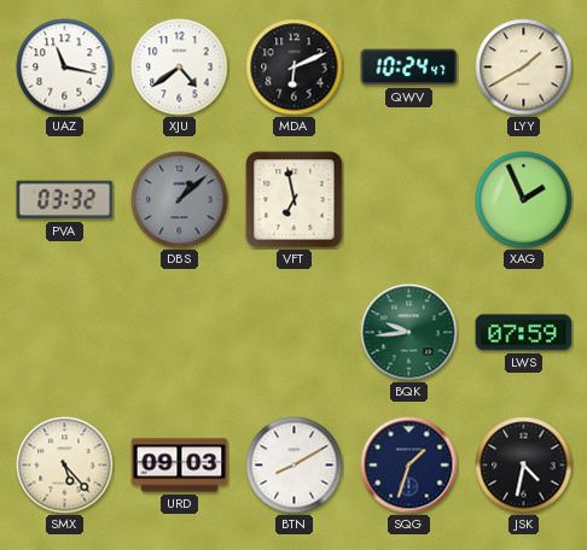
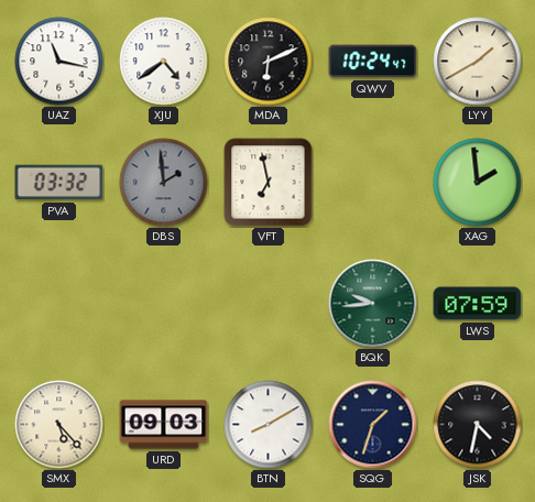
DBS: 1:08 -> 1:59
XAG: 1:56 -> 1:59
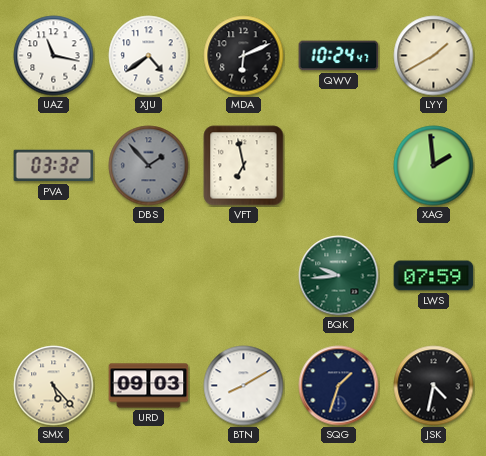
DBS: 1:59 -> 1:53
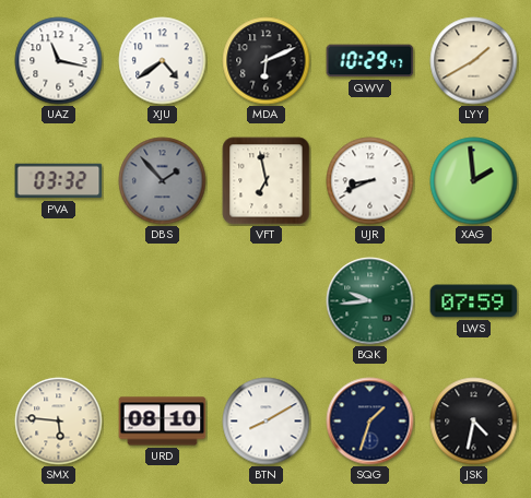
QWV: 10:24 -> 10:29
UJR: none -> 8:41
SMX: 5:23 -> 5:46
URD: 09:03 -> 08:10
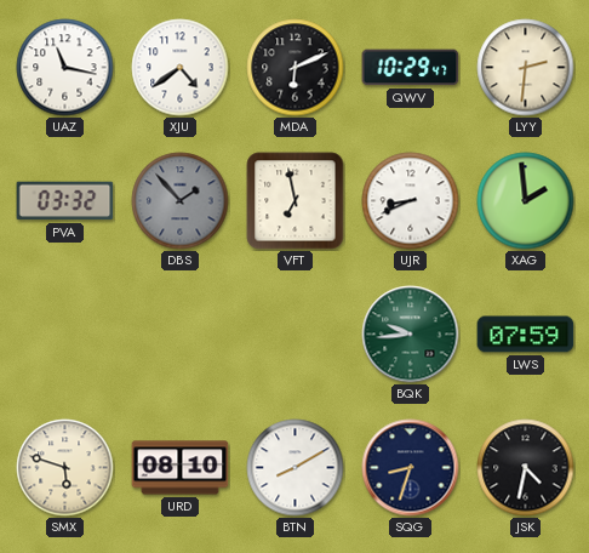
LYY: 1:40 -> 2:31
SMX: 5:46 -> 5:48
SQG: 1:33 -> 8:33
